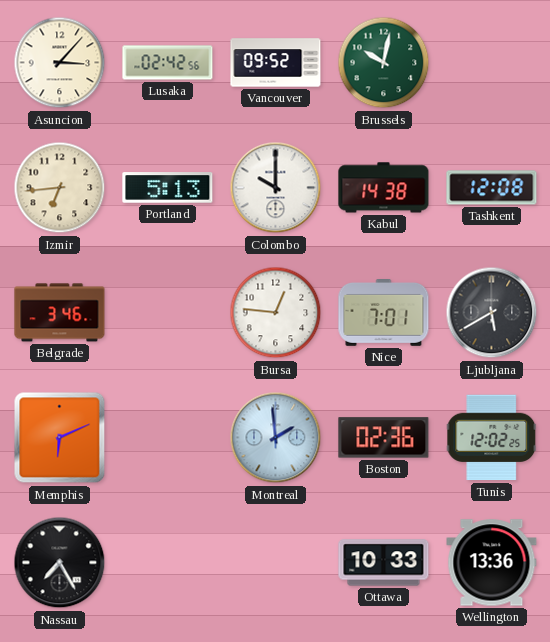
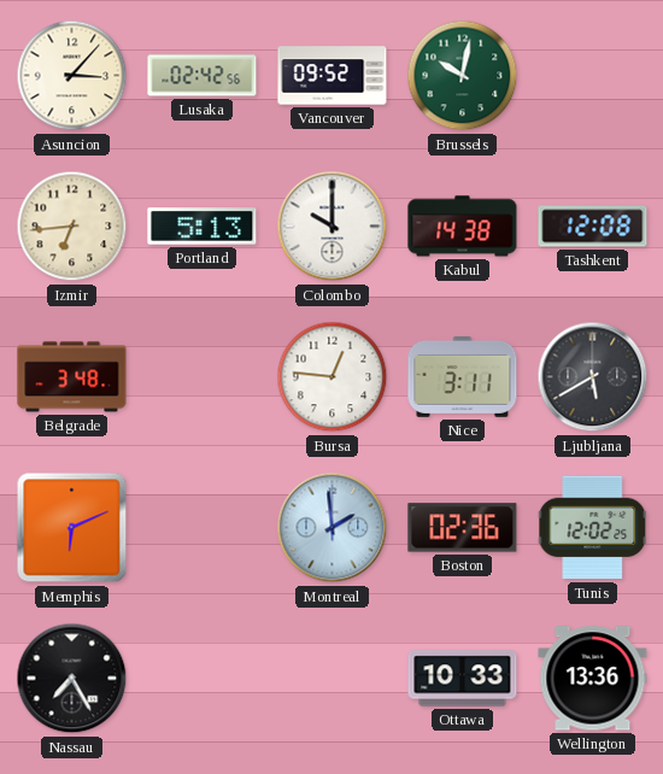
Belgrade: 3:46 -> 3:48
Nice: 7:01 -> 3:11
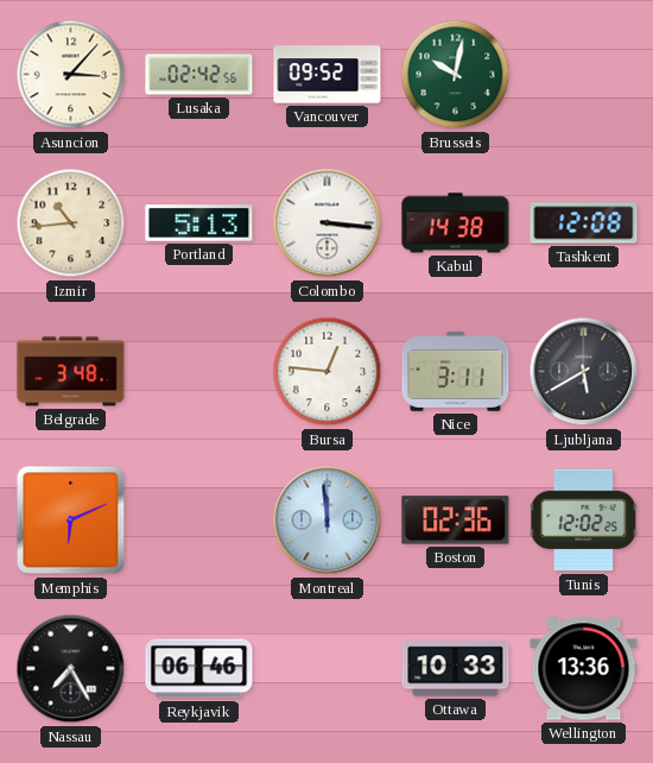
Izmir: 6:44 -> 10:44
Colombo: 10:00 -> 3:16
Montreal: 1:59 -> 11:59
Reykjavik: none -> 06:46
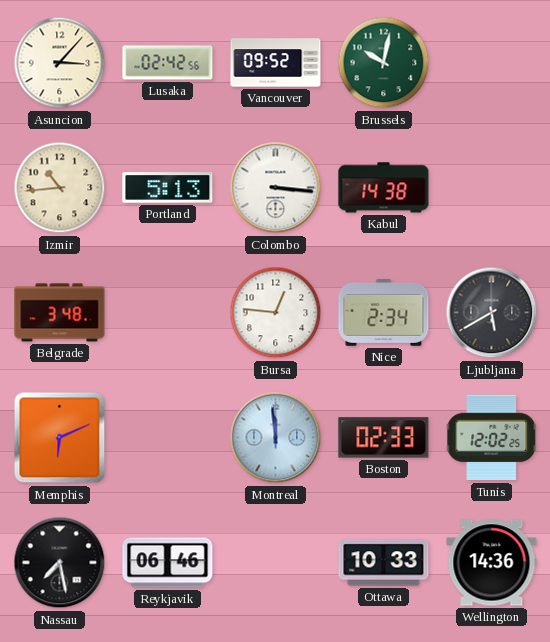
Tashkent: 12:08 -> none
Nice: 3:11 -> 2:34
Boston: 02:36 -> 02:33
Nassau: 7:25 -> 7:28
Wellington: 13:36 -> 14:36
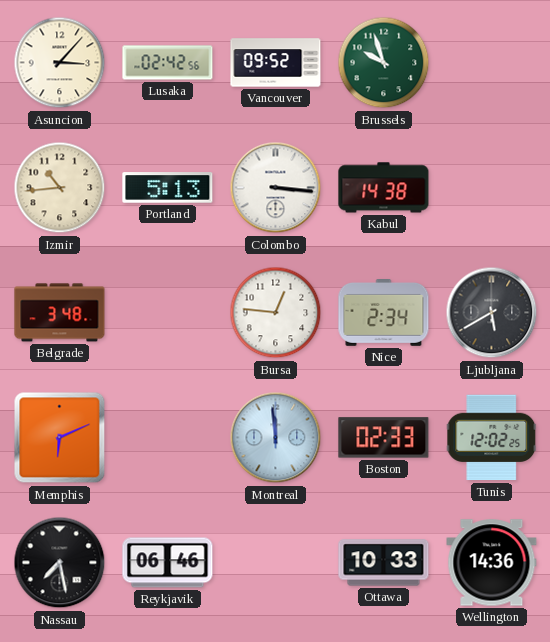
Brussels: 10:02 -> 9:57
